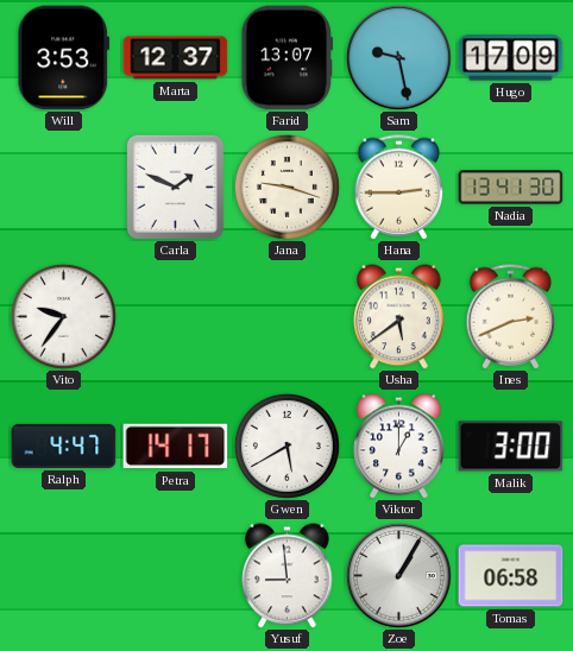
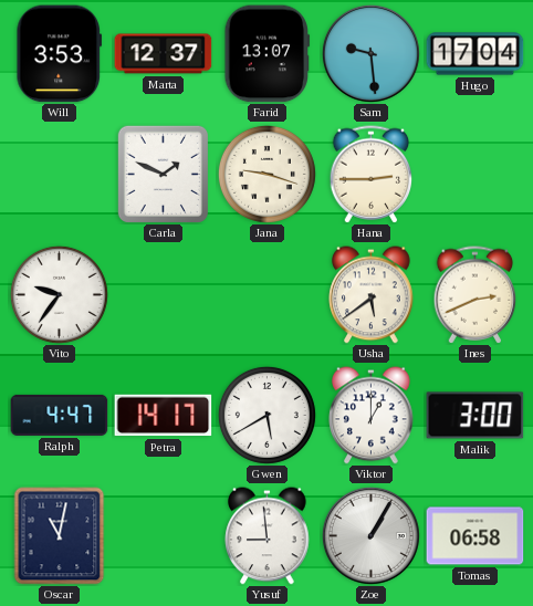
Sam: 9:28 -> 9:29
Hugo: 17:09 -> 17:04
Nadia: 13:41 -> none
Oscar: none -> 11:02
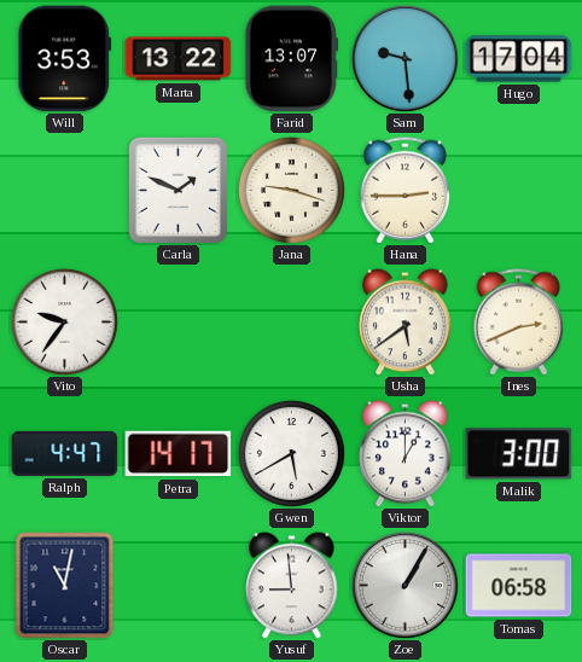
Marta: 12:37 -> 13:22
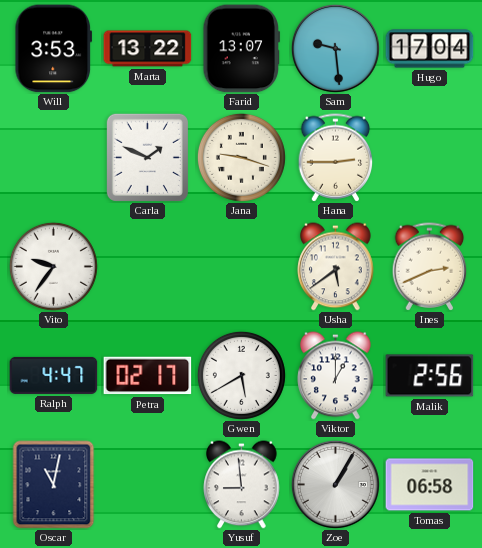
Petra: 14:17 -> 02:17
Malik: 3:00 -> 2:56
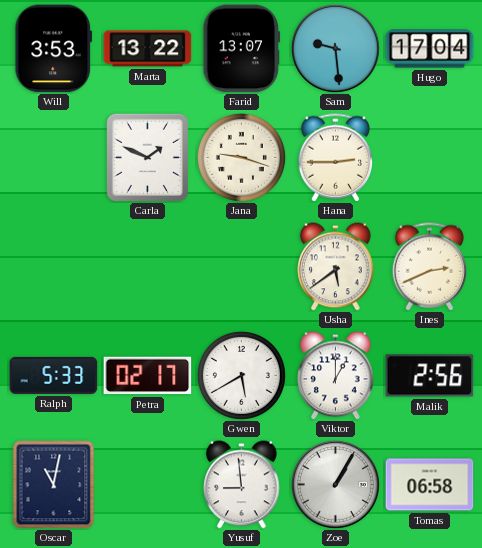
Vito: 9:36 -> none
Ralph: 4:47 -> 5:33
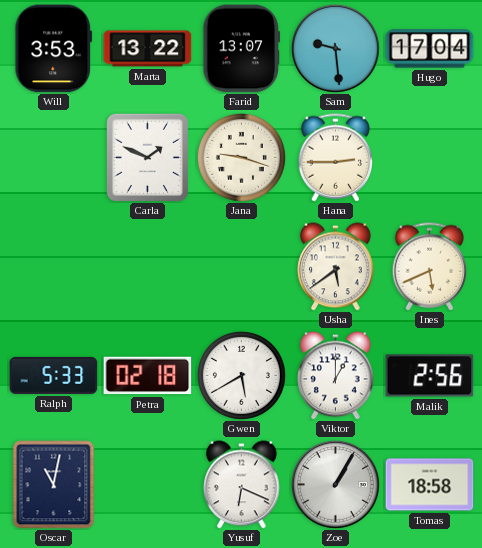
Ines: 2:41 -> 5:41
Petra: 02:17 -> 02:18
Yusuf: 8:59 -> 6:19
Tomas: 06:58 -> 18:58
